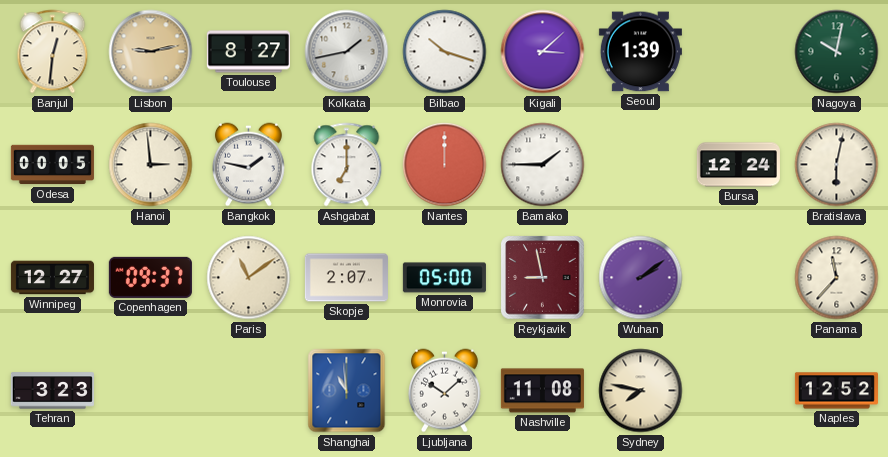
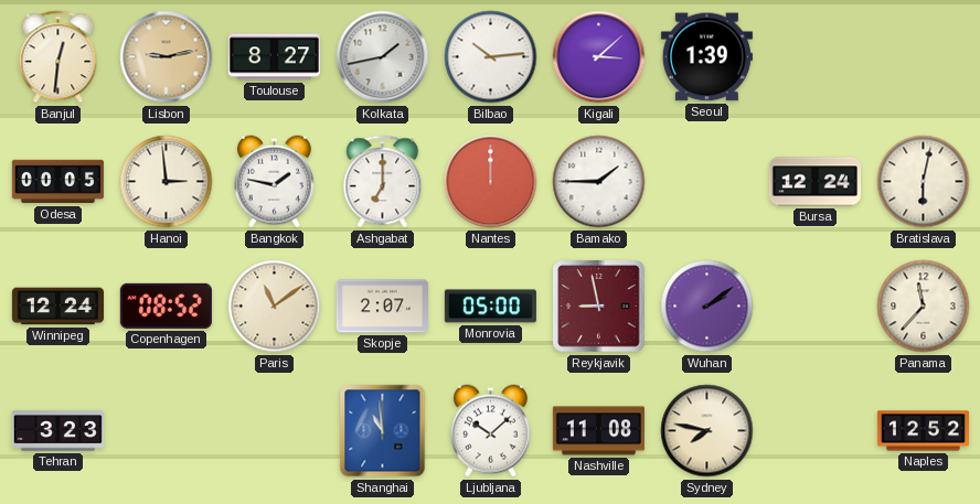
Bilbao: 10:18 -> 10:14
Nagoya: 10:02 -> none
Winnipeg: 12:27 -> 12:24
Copenhagen: 09:37 -> 08:52
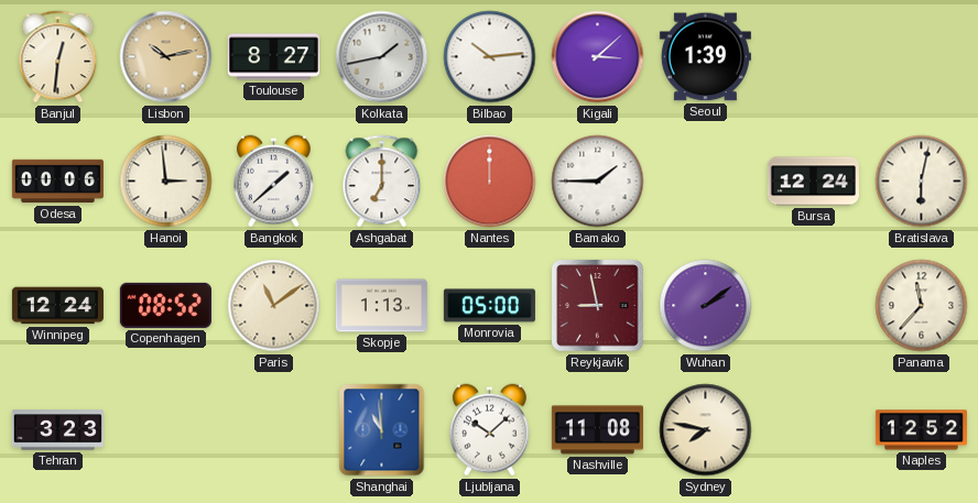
Lisbon: 9:13 -> 10:13
Odesa: 00:05 -> 00:06
Bangkok: 1:47 -> 1:38
Skopje: 2:07 -> 1:13
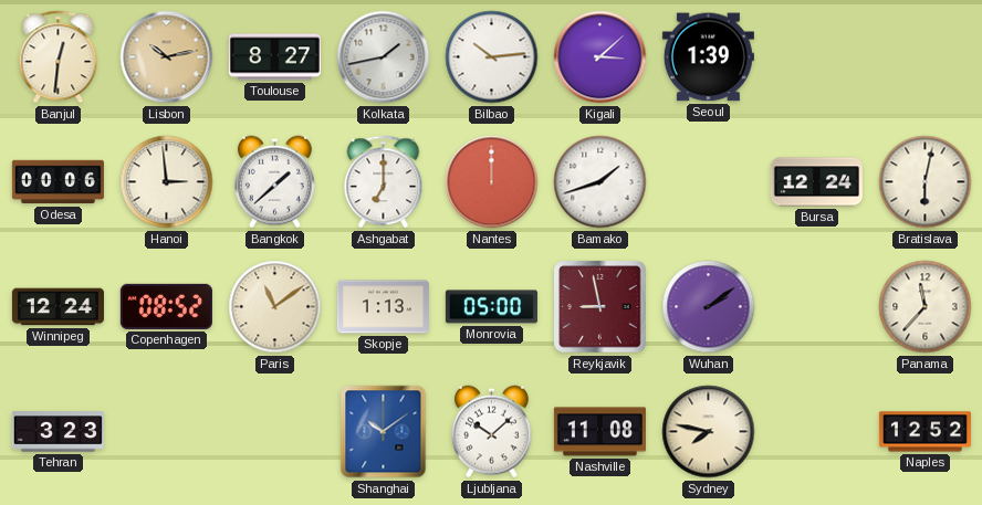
Bamako: 1:45 -> 1:42
Shanghai: 10:59 -> 10:09
